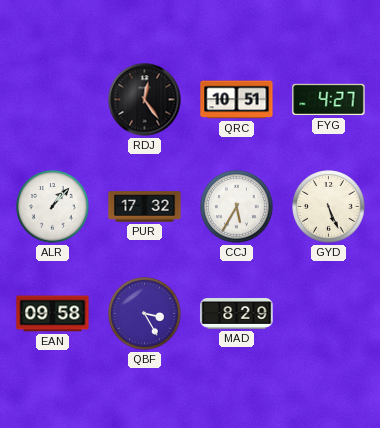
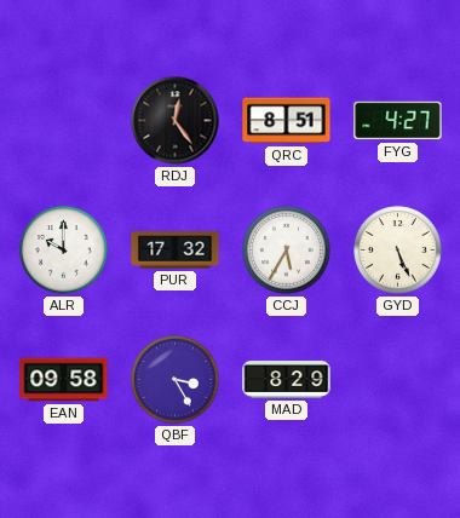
QRC: 10:51 -> 8:51
ALR: 1:07 -> 10:00
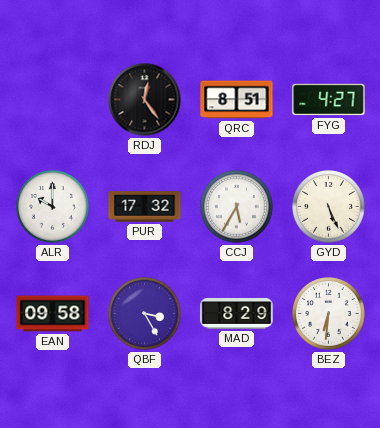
BEZ: none -> 6:31
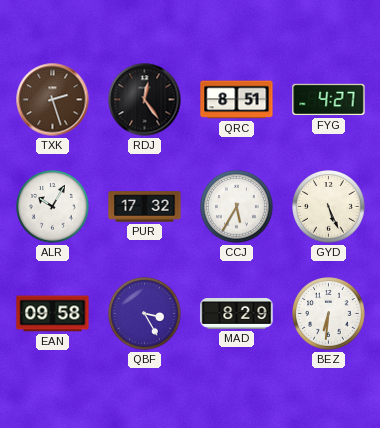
TXK: none -> 2:27
ALR: 10:00 -> 10:05
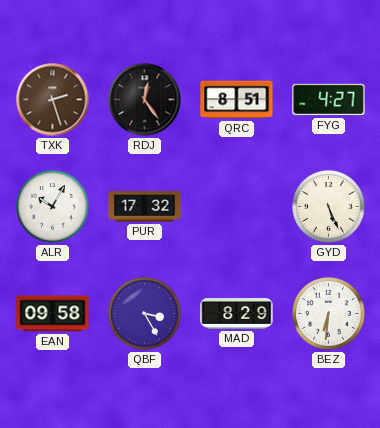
CCJ: 5:35 -> none
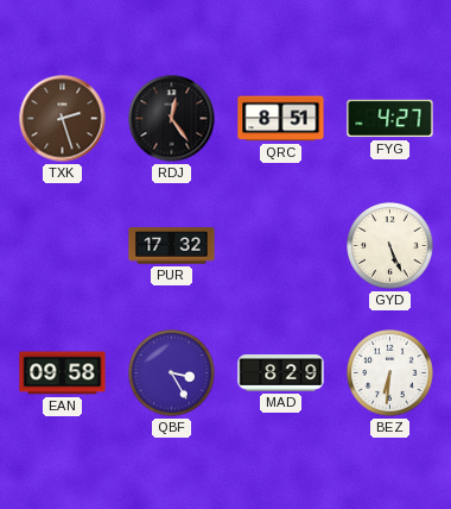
ALR: 10:05 -> none
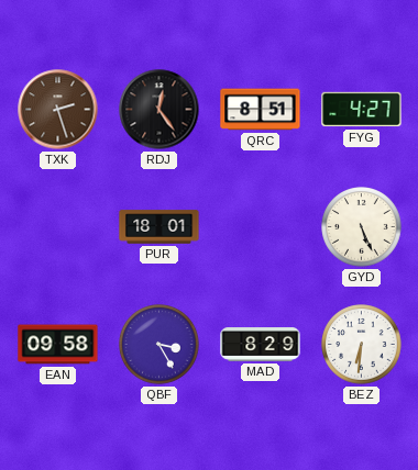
PUR: 17:32 -> 18:01
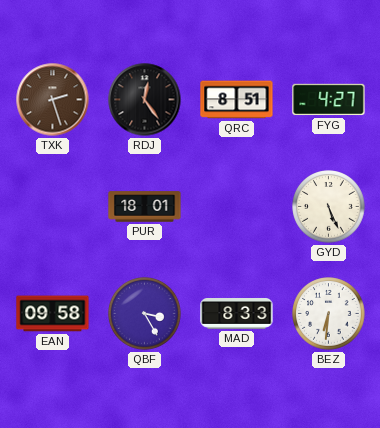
MAD: 8:29 -> 8:33
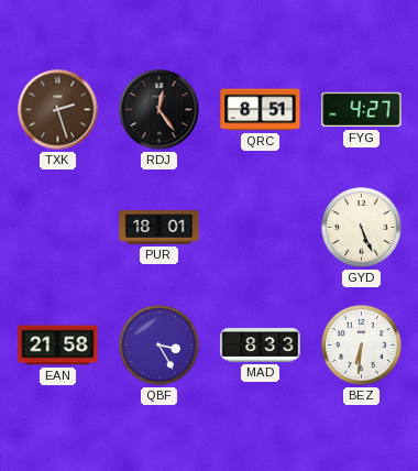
EAN: 09:58 -> 21:58
